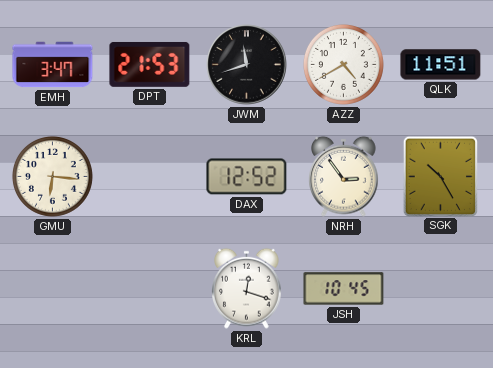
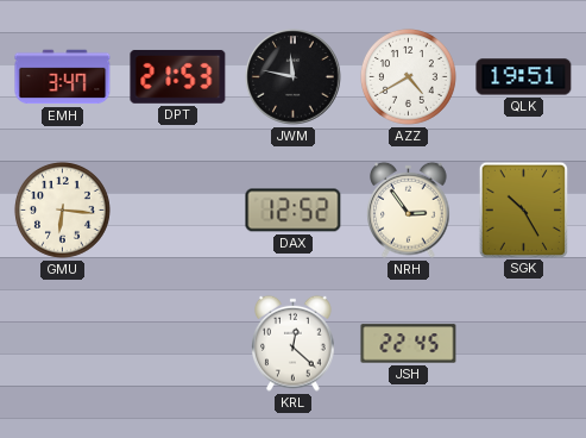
JWM: 11:42 -> 11:47
QLK: 11:51 -> 19:51
KRL: 12:18 -> 12:22
JSH: 10:45 -> 22:45
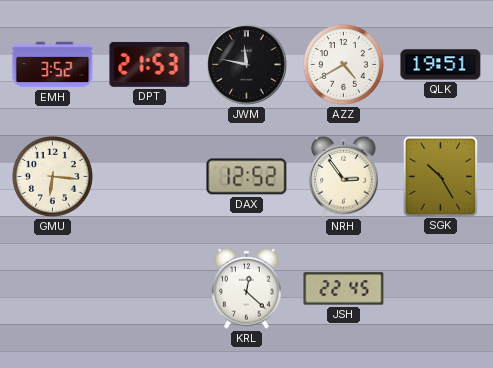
EMH: 3:47 -> 3:52
